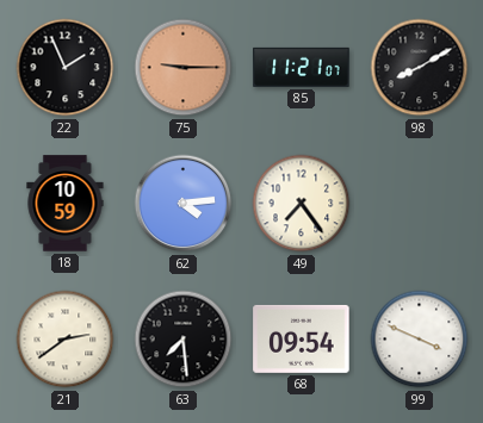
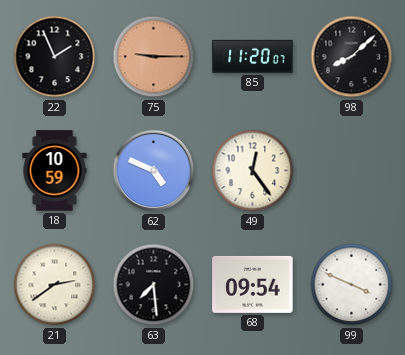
85: 11:21 -> 11:20
98: 8:10 -> 8:08
62: 4:14 -> 4:49
49: 7:24 -> 12:24
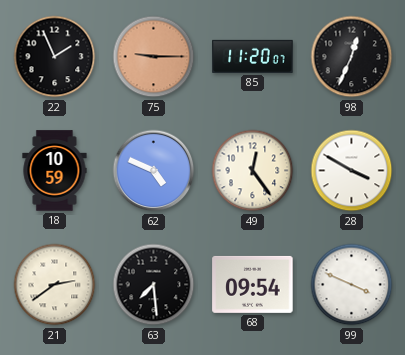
98: 8:08 -> 12:34
28: none -> 3:50
